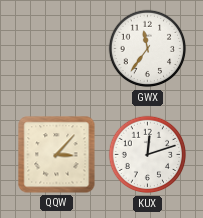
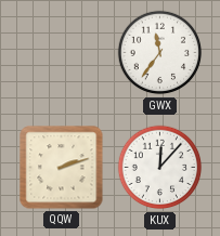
QQW: 3:07 -> 2:12
KUX: 12:12 -> 12:07
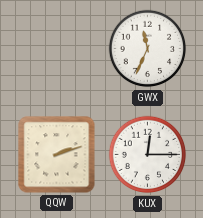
GWX: 11:36 -> 11:34
KUX: 12:07 -> 12:15
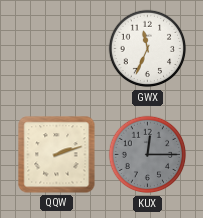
KUX dial: white -> grey
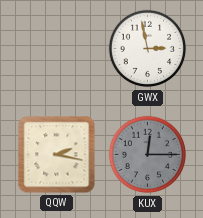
GWX: 11:34 -> 2:58
QQW: 2:12 -> 2:17
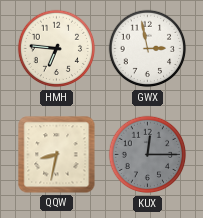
HMH: none -> 6:46
QQW: 2:17 -> 8:32
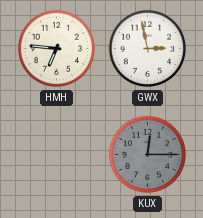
QQW: 8:32 -> none
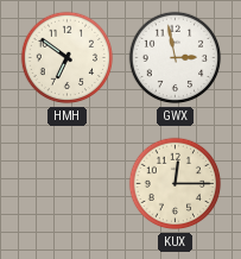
HMH: 6:46 -> 6:51
KUX dial: grey -> cream
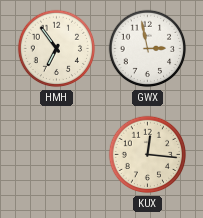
HMH: 6:51 -> 6:54
KUX: 12:15 -> 12:16
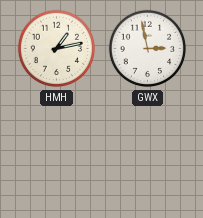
HMH: 6:54 -> 1:13
KUX: 12:16 -> none
